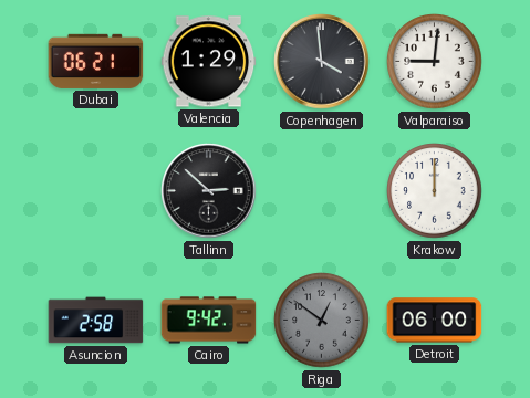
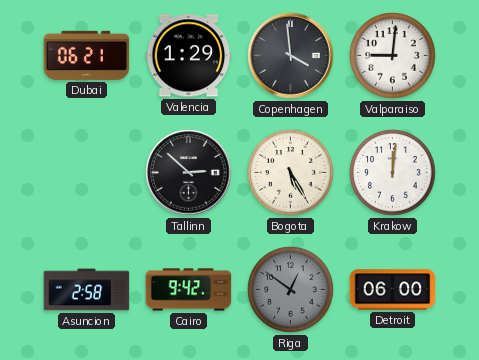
Bogota: none -> 5:25
Krakow: 12:00 -> 12:01
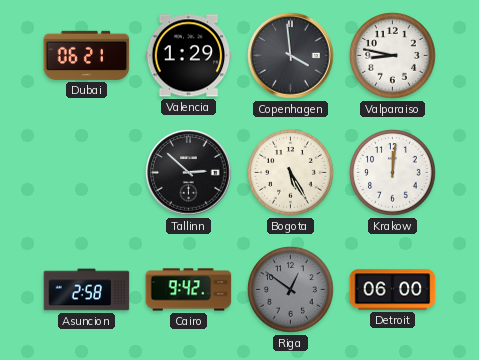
Valparaiso: 9:01 -> 8:47
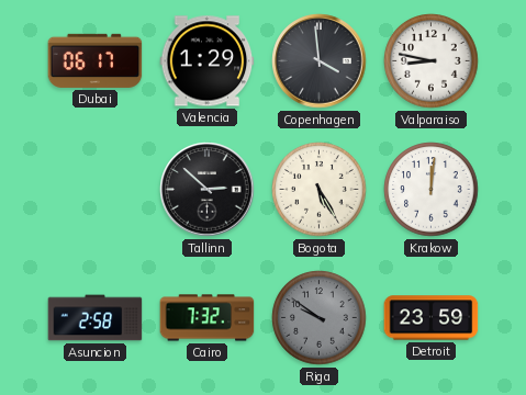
Dubai: 06:21 -> 06:17
Cairo: 9:42 -> 7:32
Riga: 12:51 -> 9:51
Detroit: 06:00 -> 23:59
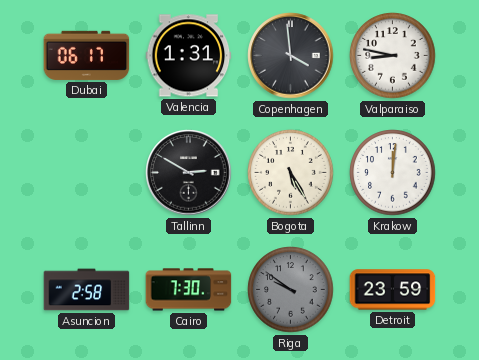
Valencia: 1:29 -> 1:31
Tallinn: 2:52 -> 2:50
Cairo: 7:32 -> 7:30
